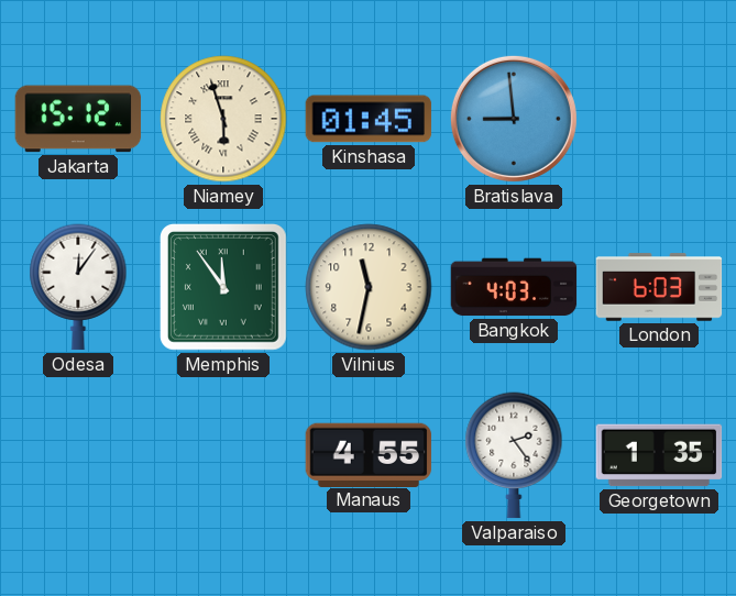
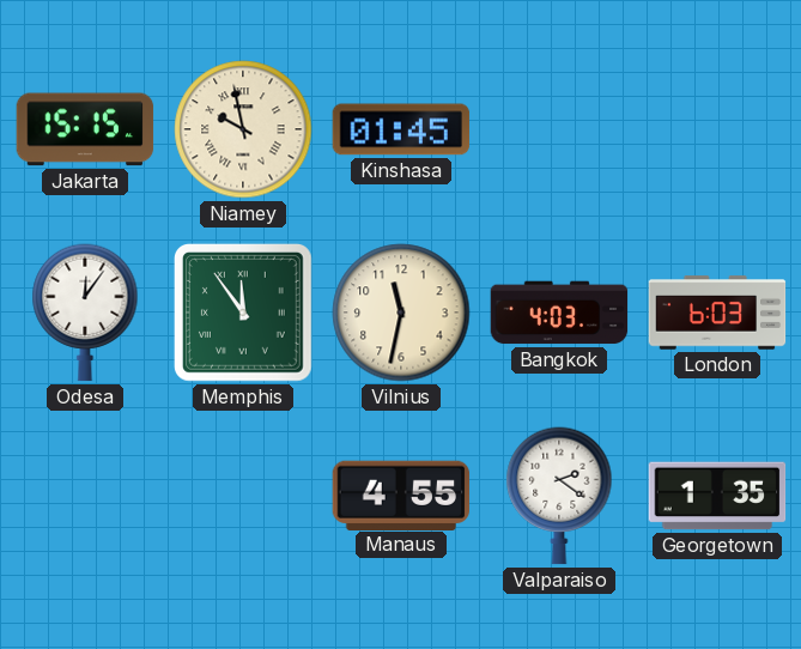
Jakarta: 15:12 -> 15:15
Niamey: 5:57 -> 9:58
Bratislava: 8:59 -> none
Valparaiso: 2:24 -> 2:21
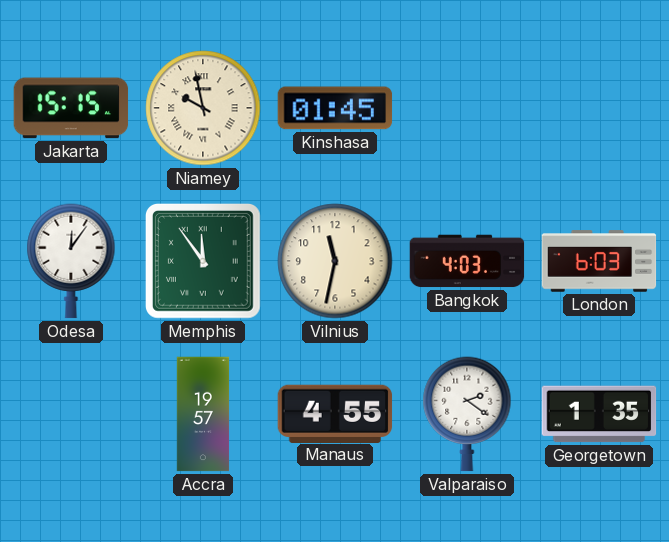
Accra: none -> 19:57
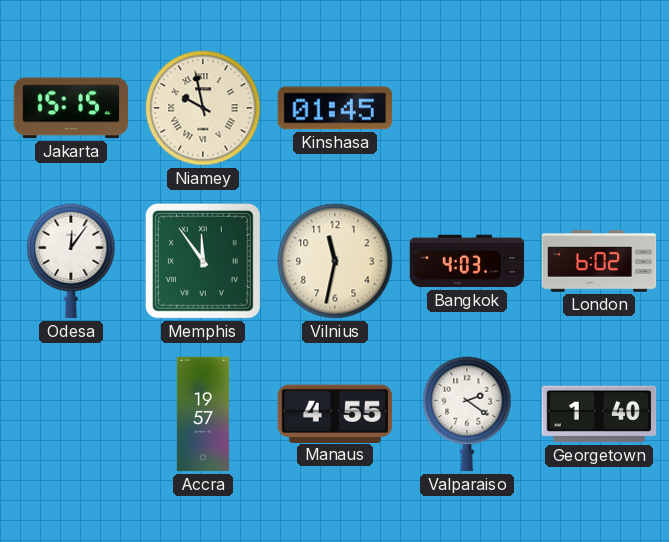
London: 6:03 -> 6:02
Georgetown: 1:35 -> 1:40
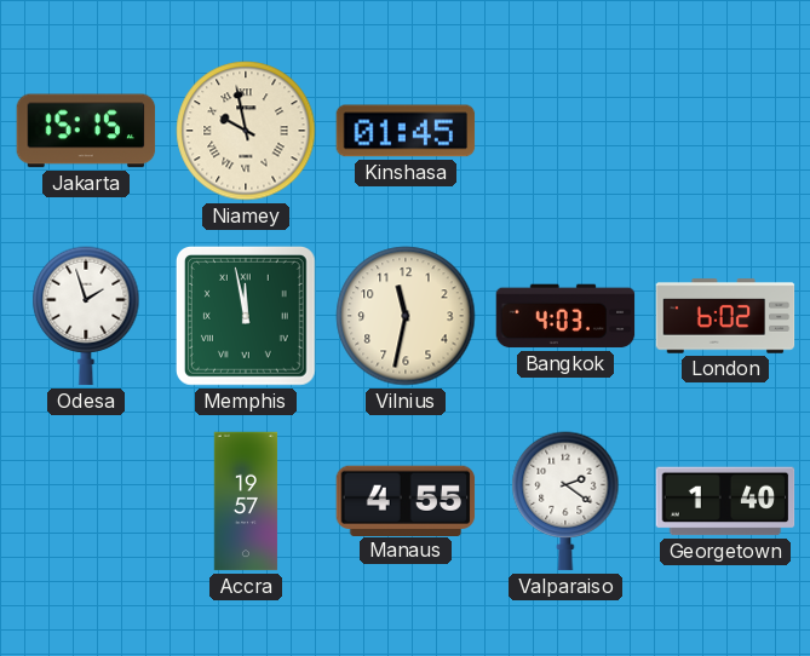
Odesa: 12:06 -> 1:57
Memphis: 11:54 -> 11:58
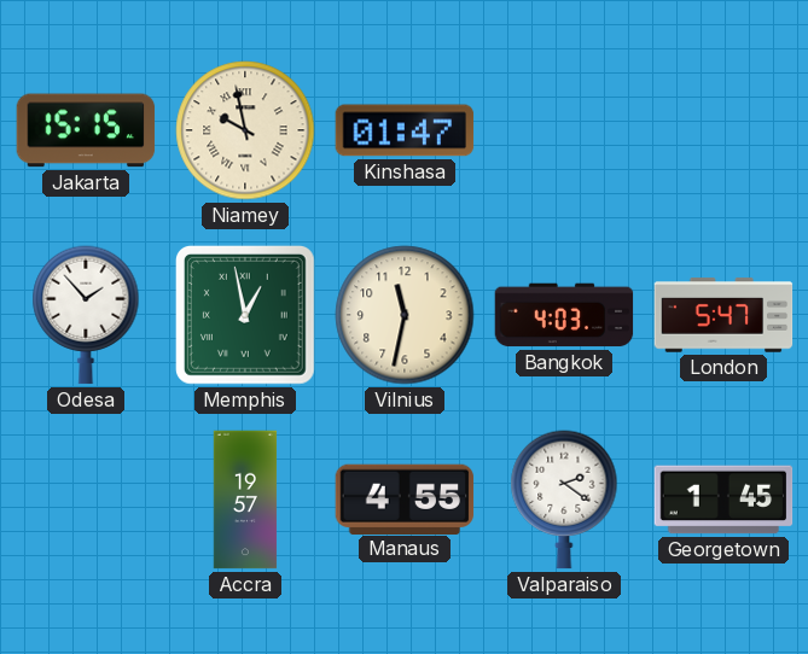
Kinshasa: 01:45 -> 01:47
Odesa: 1:57 -> 1:53
Memphis: 11:58 -> 12:58
London: 6:02 -> 5:47
Georgetown: 1:40 -> 1:45
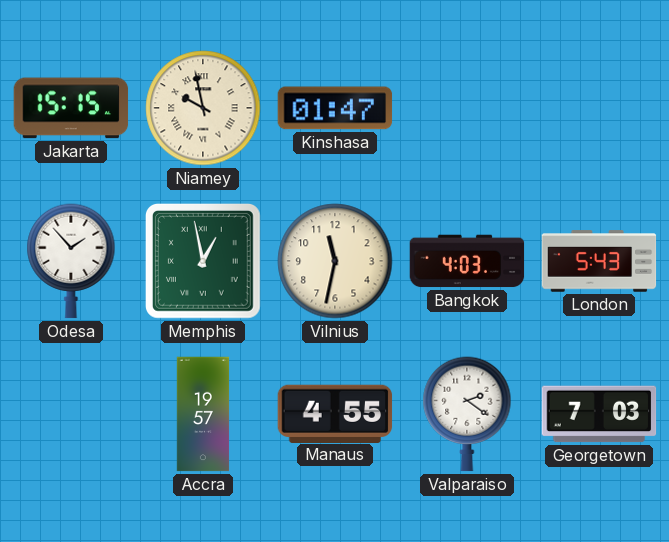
London: 5:47 -> 5:43
Georgetown: 1:45 -> 7:03
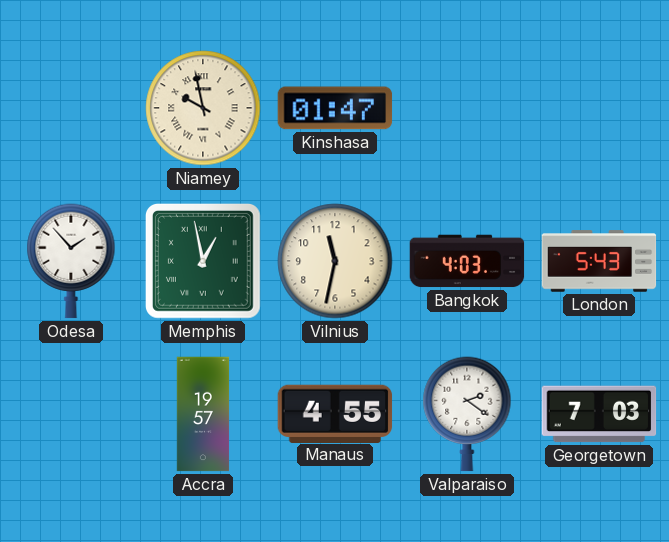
Jakarta: 15:15 -> none
